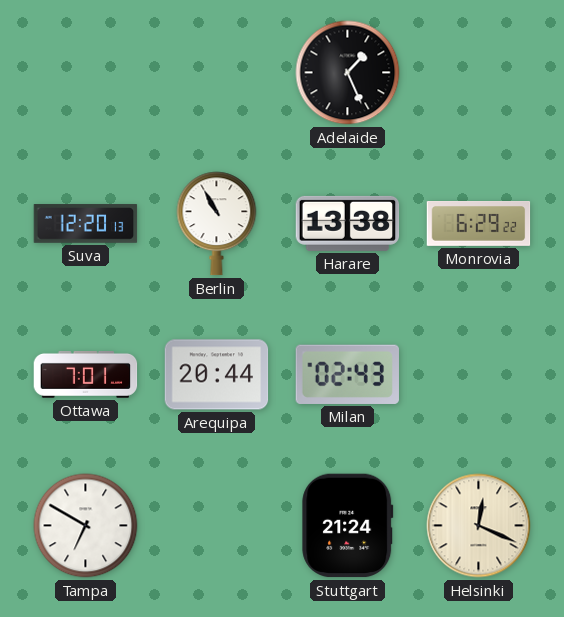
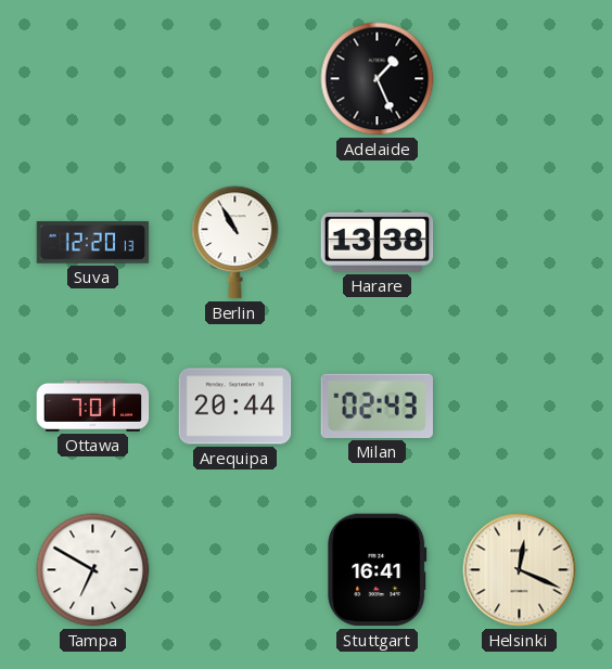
Monrovia: 6:29 -> none
Stuttgart: 21:24 -> 16:41
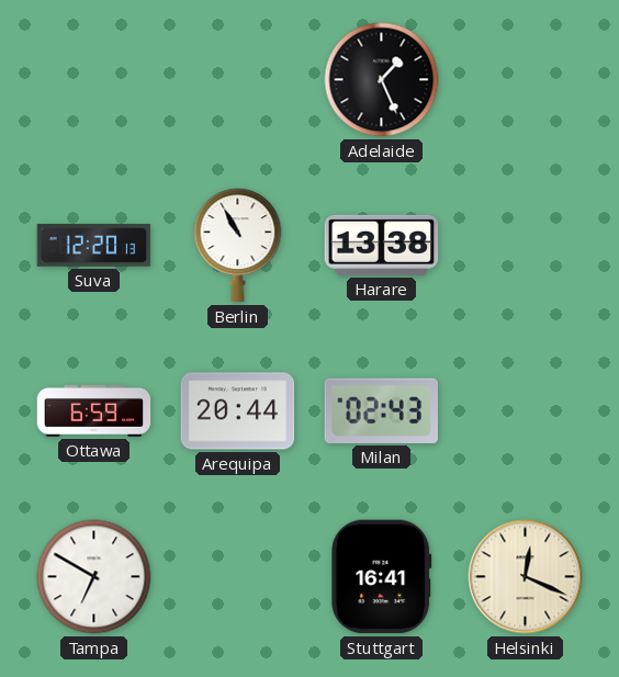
Ottawa: 7:01 -> 6:59
